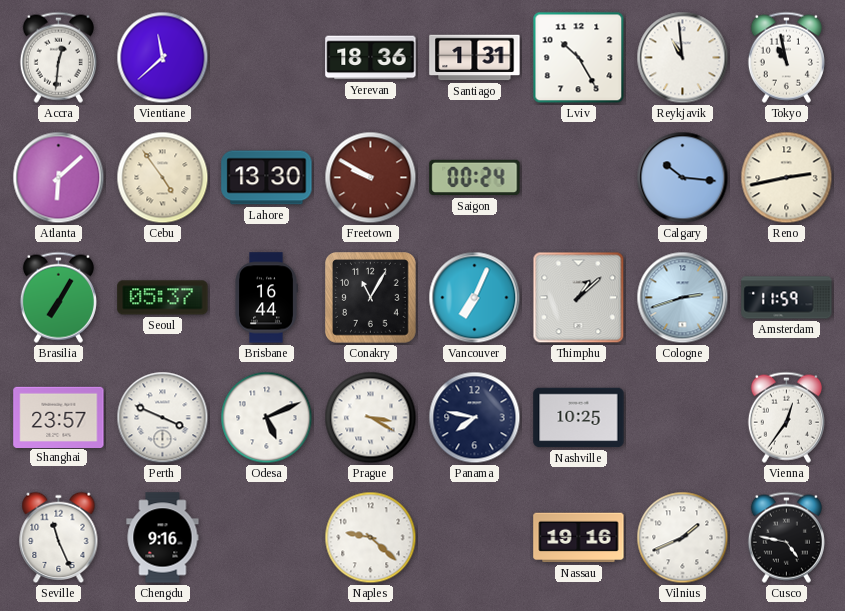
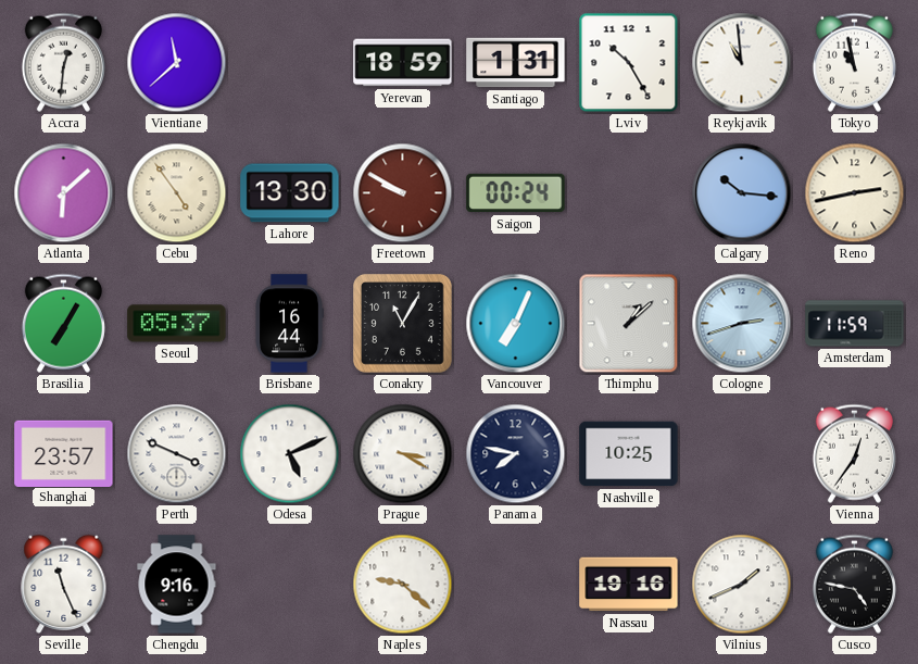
Yerevan: 18:36 -> 18:59
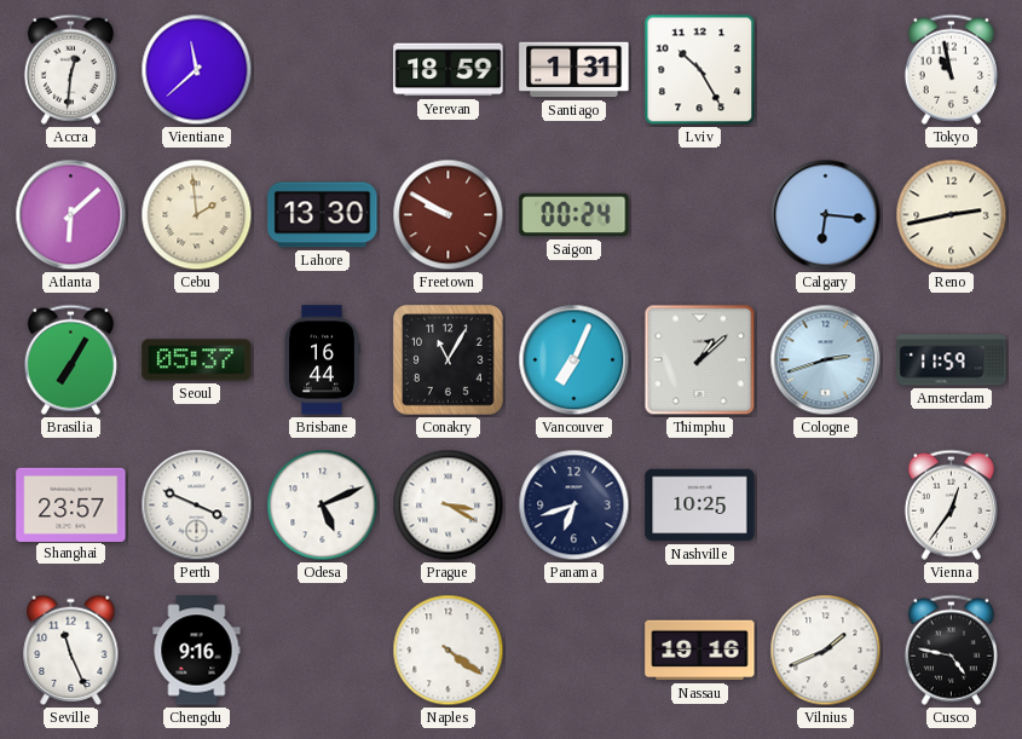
Reykjavik: 10:59 -> none
Cebu: 4:54 -> 1:59
Calgary: 10:16 -> 6:16
Panama: 7:47 -> 6:42
Naples: 9:22 -> 4:21
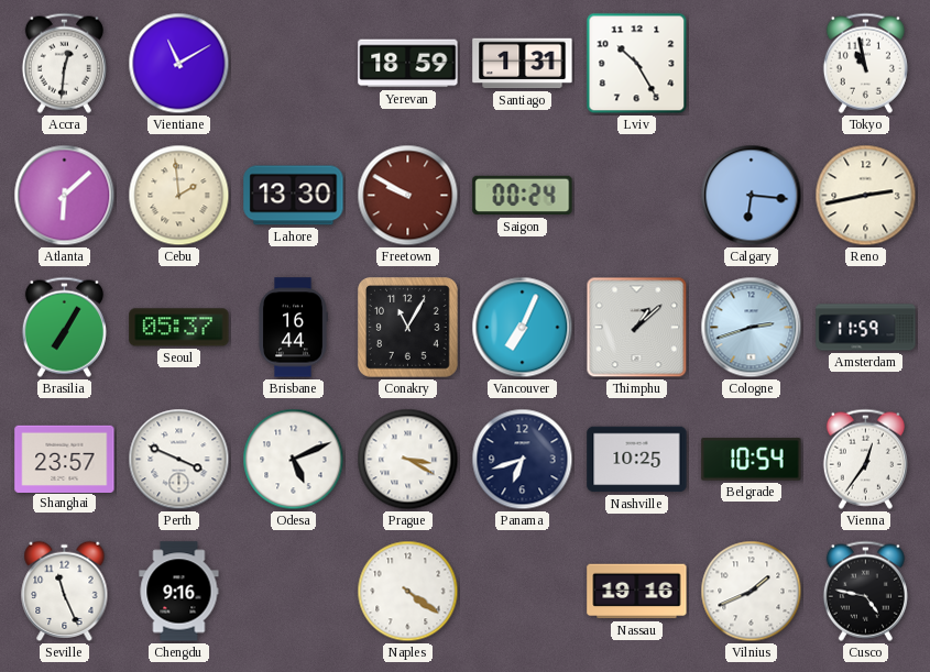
Vientiane: 11:38 -> 11:10
Belgrade: none -> 10:54
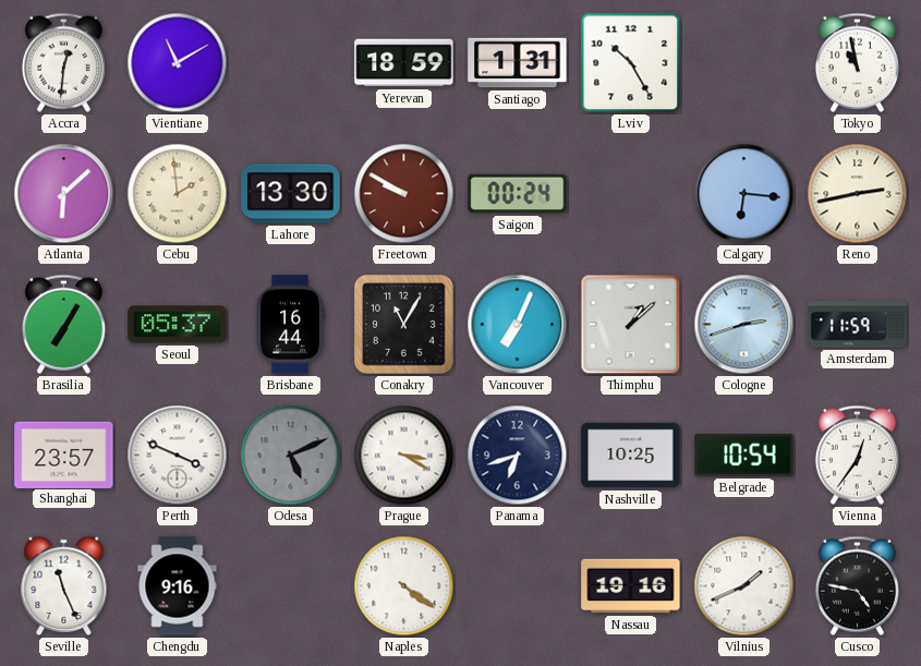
Odesa dial: white -> grey
